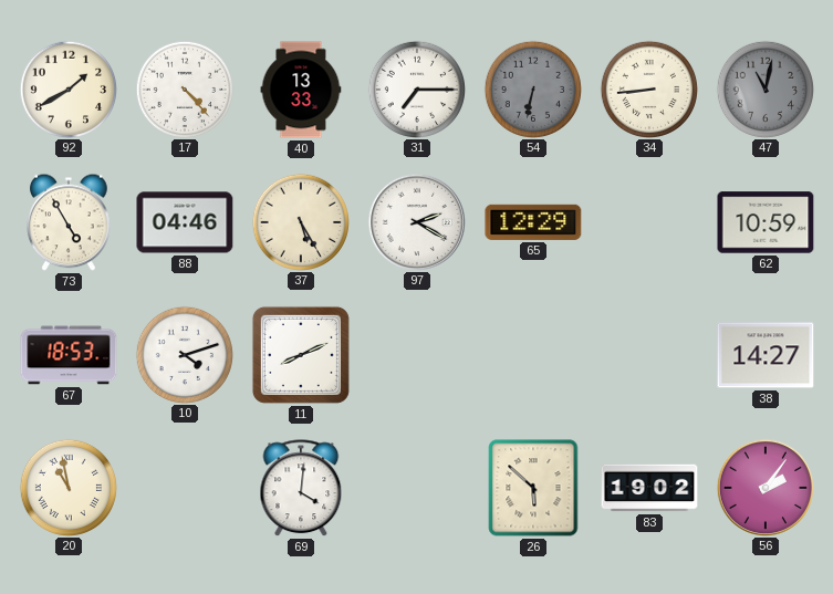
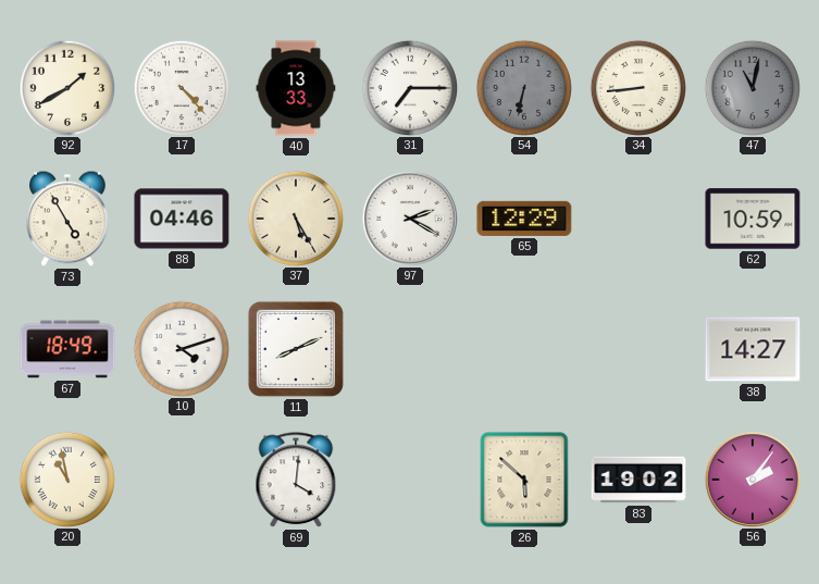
67: 18:53 -> 18:49
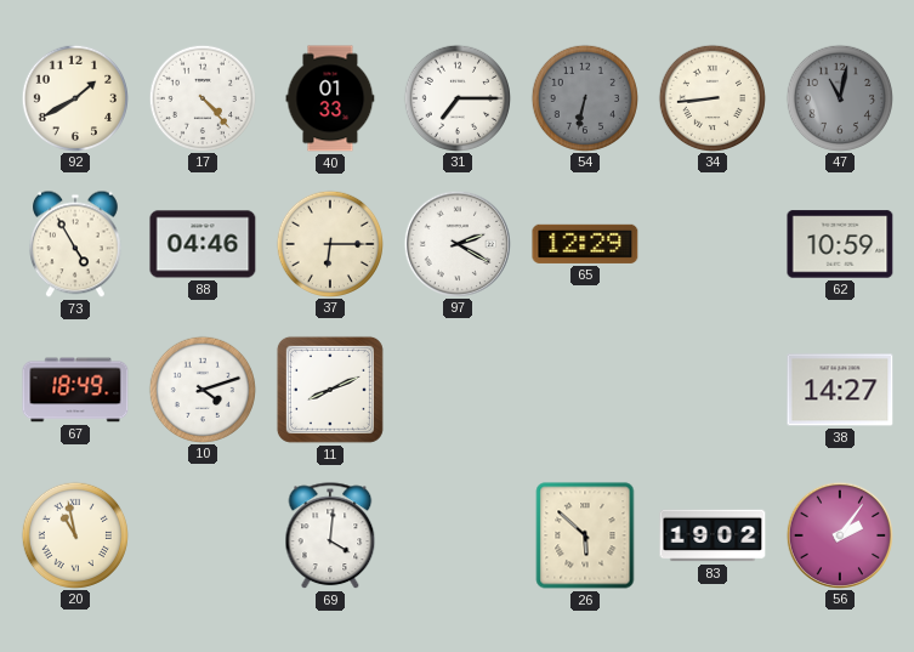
40: 13:33 -> 01:33
37: 5:25 -> 6:15
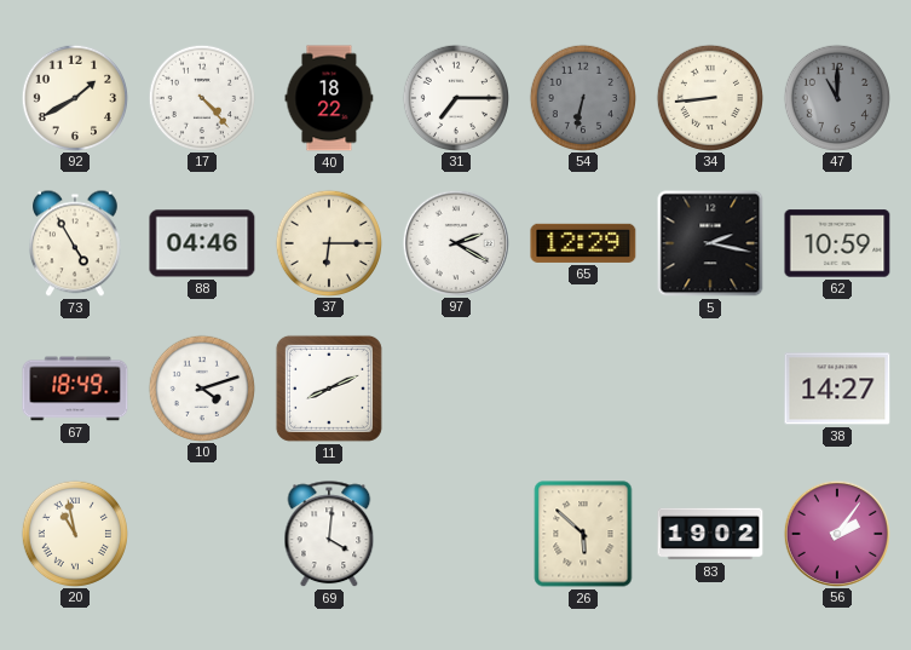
40: 01:33 -> 18:22
47: 11:02 -> 11:00
5: none -> 2:17
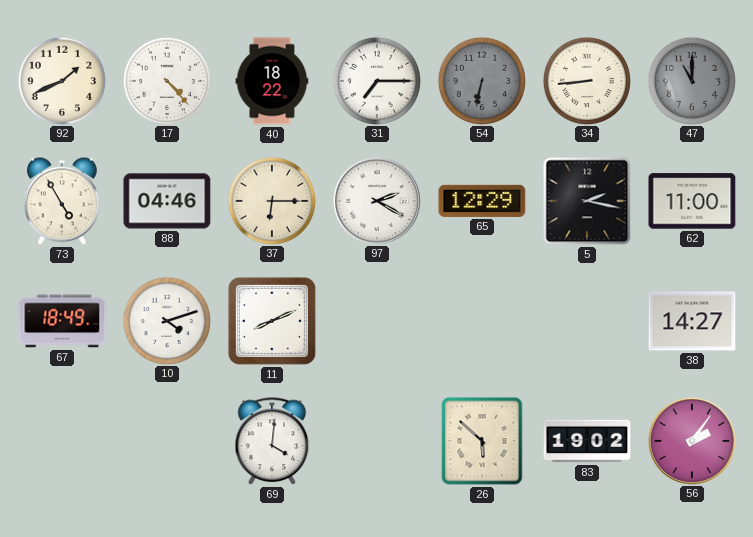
92: 1:40 -> 1:41
62: 10:59 -> 11:00
20: 10:58 -> none
